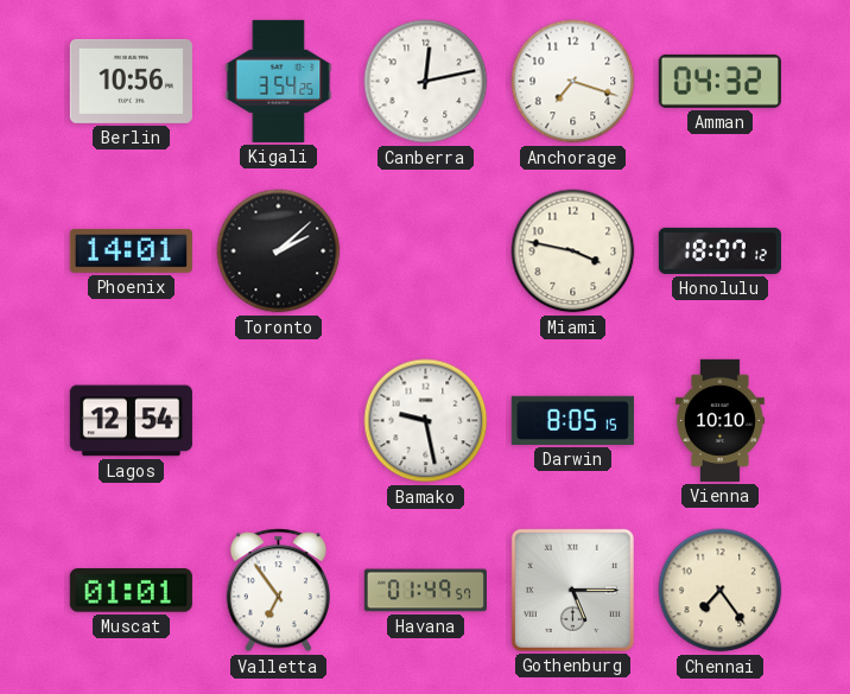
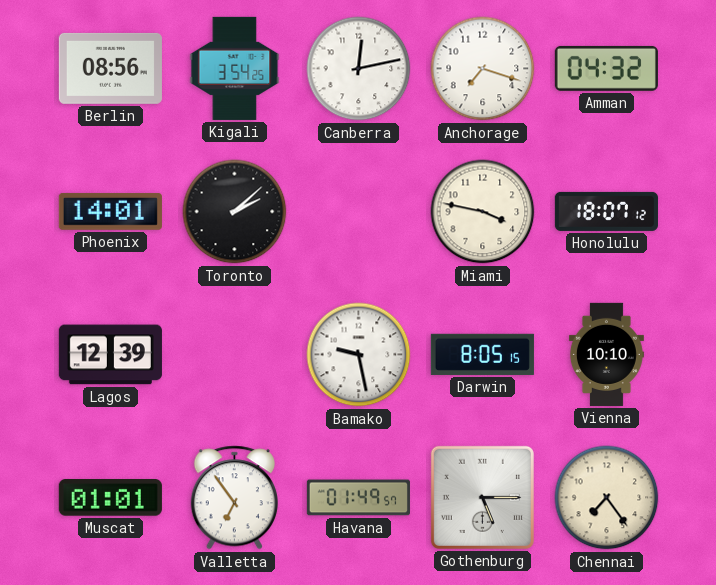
Berlin: 10:56 -> 08:56
Lagos: 12:54 -> 12:39
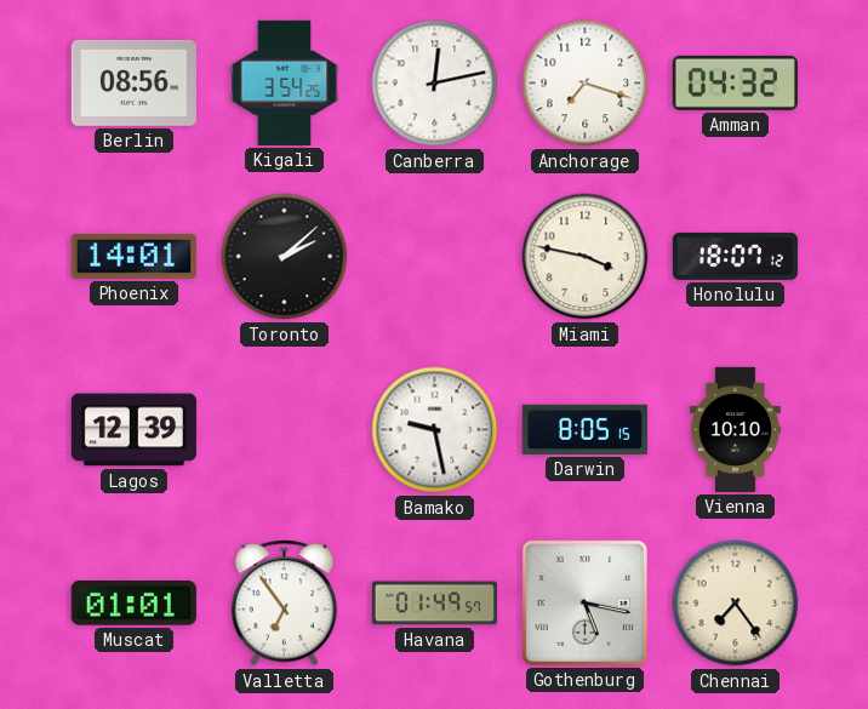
Gothenburg: 5:15 -> 5:17
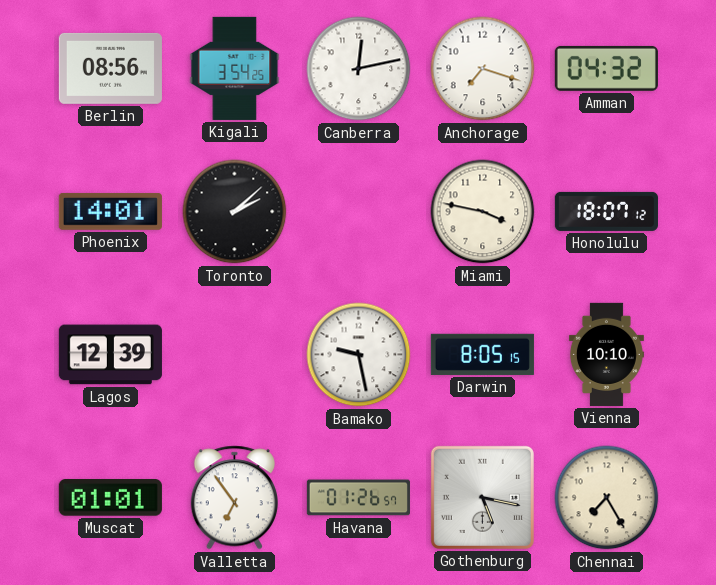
Havana: 01:49 -> 01:26
Chennai: 7:24 -> 7:25
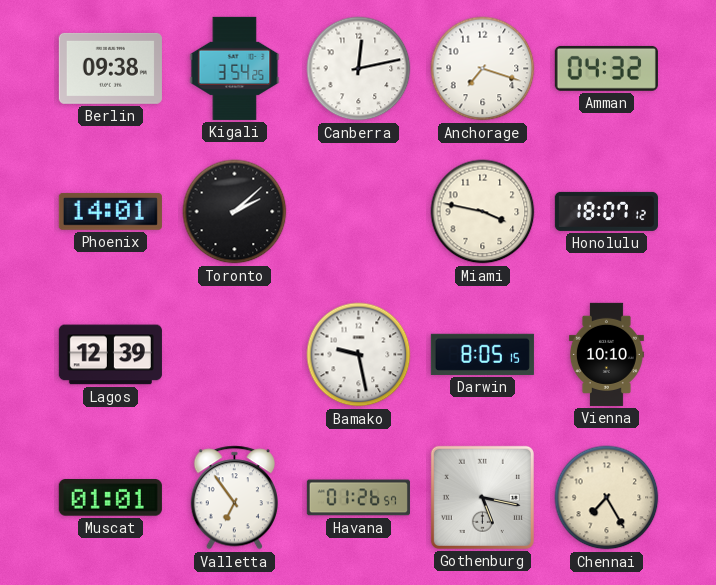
Berlin: 08:56 -> 09:38
